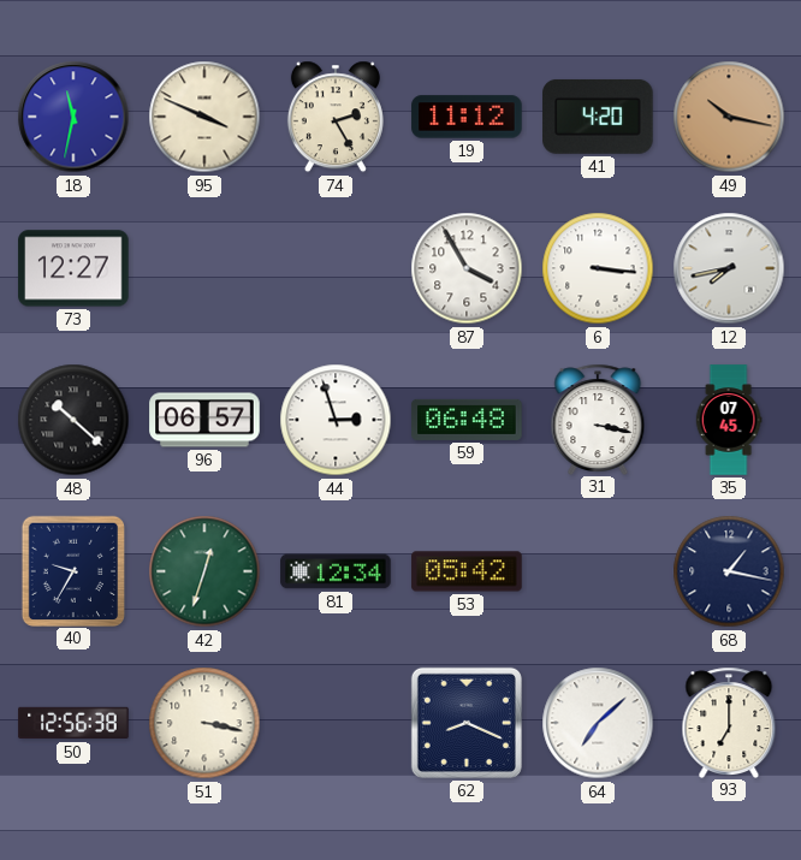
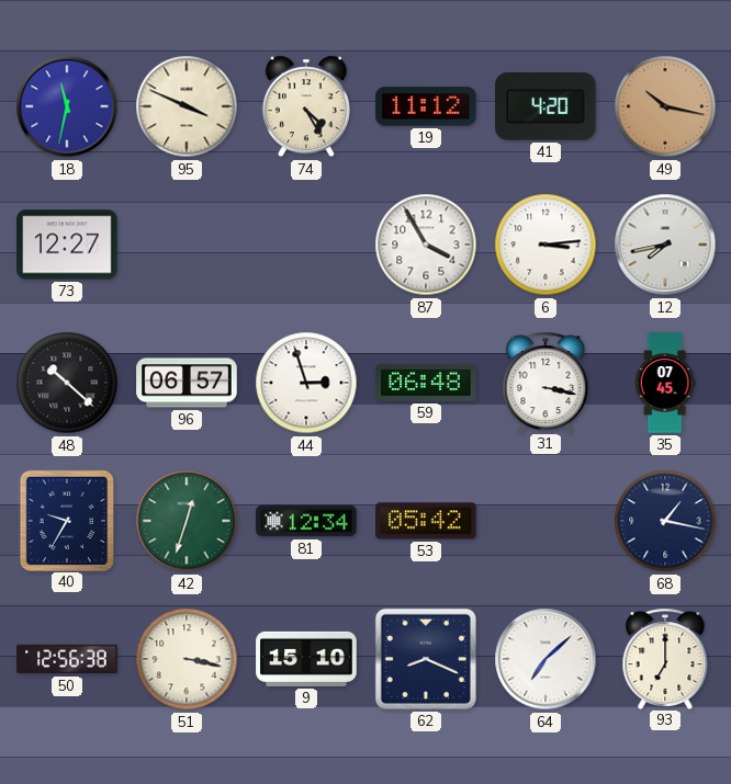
74: 2:25 -> 4:25
6: 3:16 -> 3:14
9: none -> 15:10
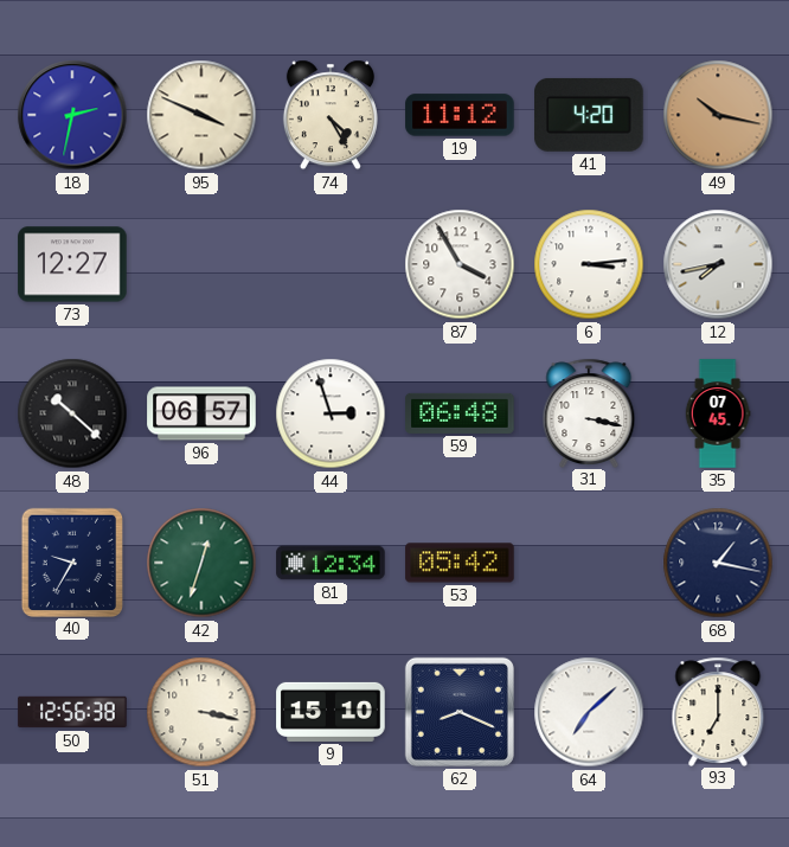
18: 11:32 -> 2:32
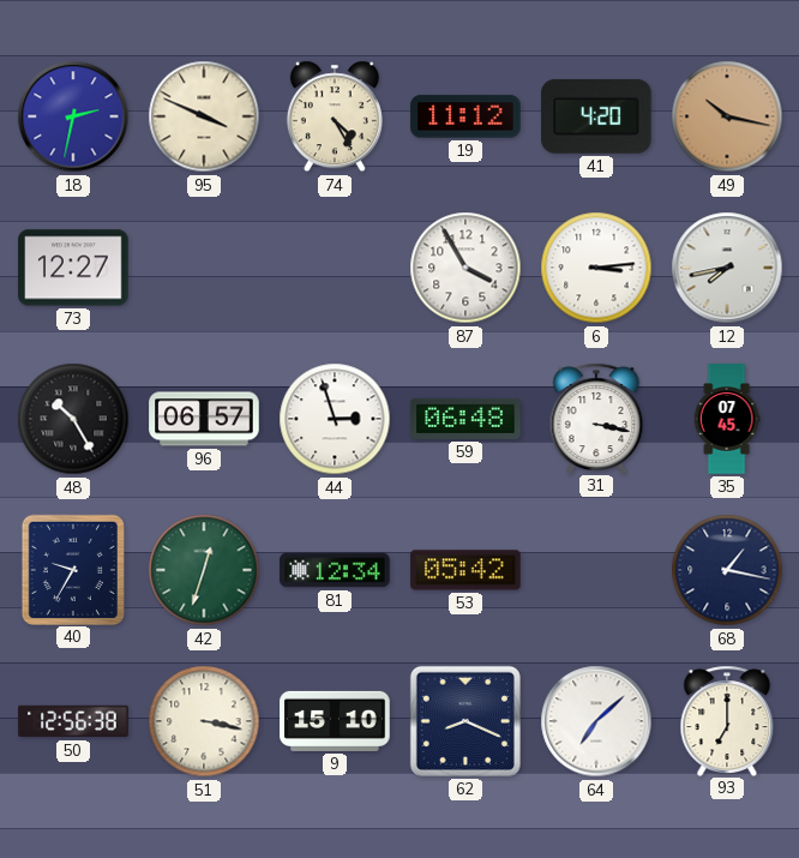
48: 10:22 -> 10:25
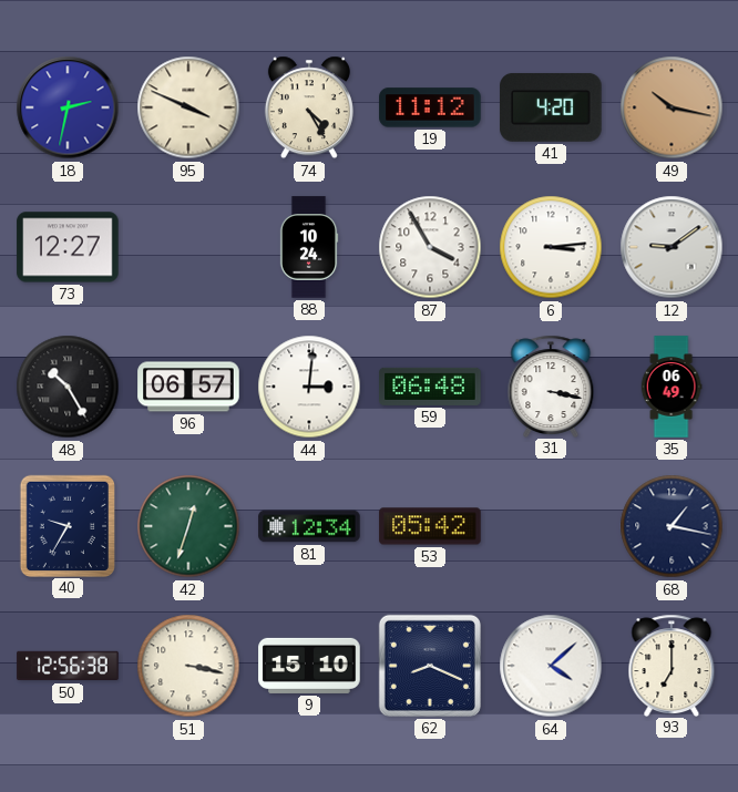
88: none -> 10:24
12: 7:43 -> 9:09
44: 2:57 -> 3:01
35: 07:45 -> 06:49
64: 7:08 -> 4:08
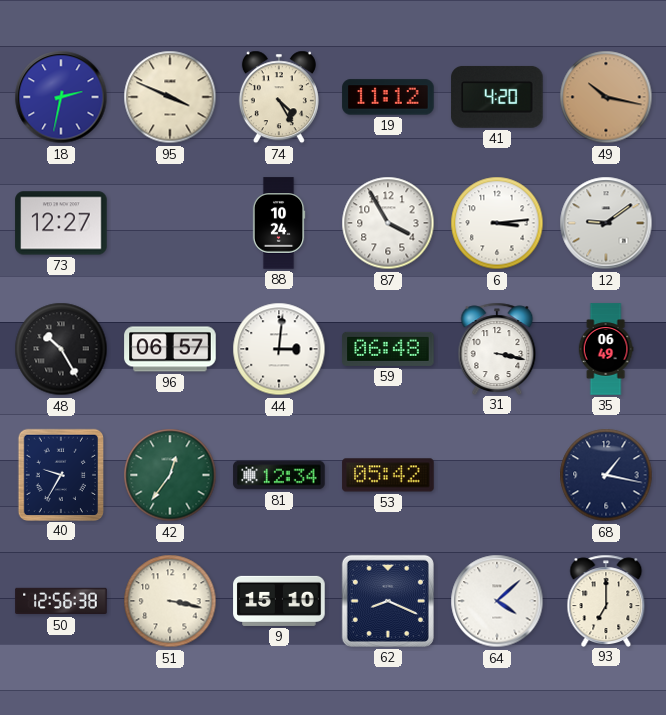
42: 12:33 -> 12:36
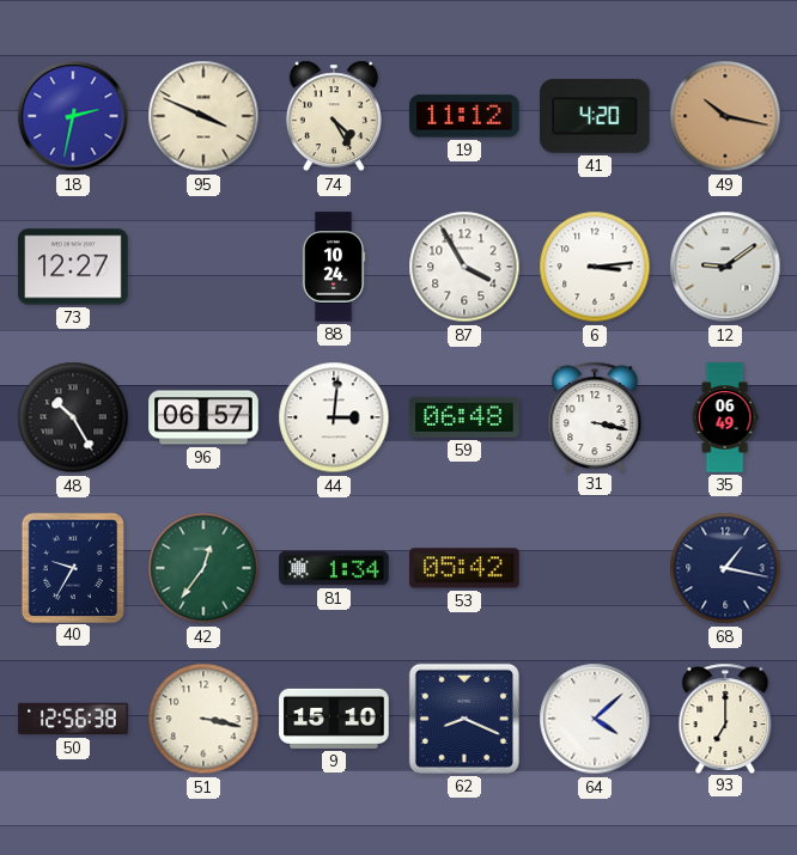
81: 12:34 -> 1:34
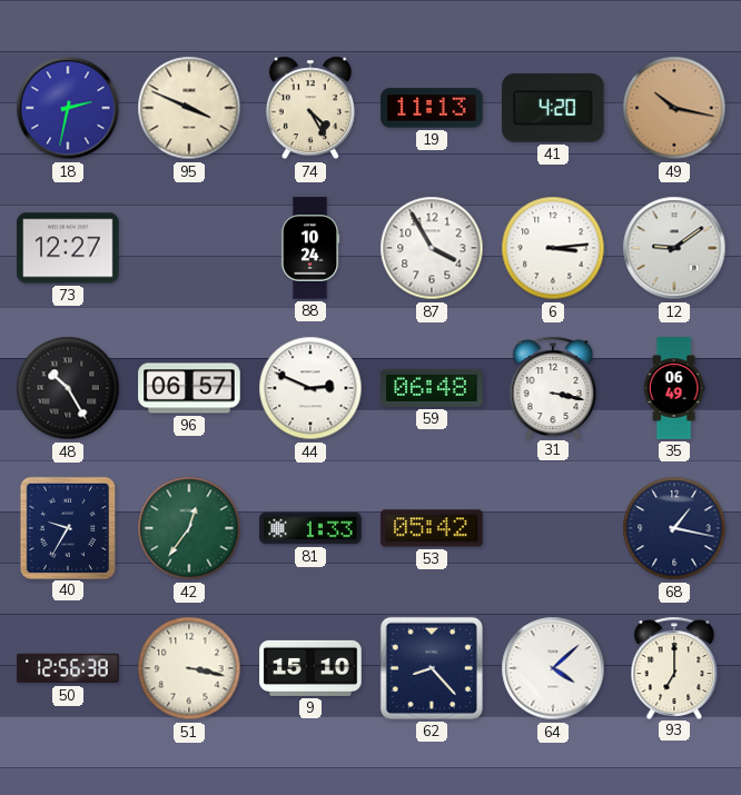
19: 11:12 -> 11:13
44: 3:01 -> 2:49
81: 1:34 -> 1:33
62: 8:19 -> 8:23
